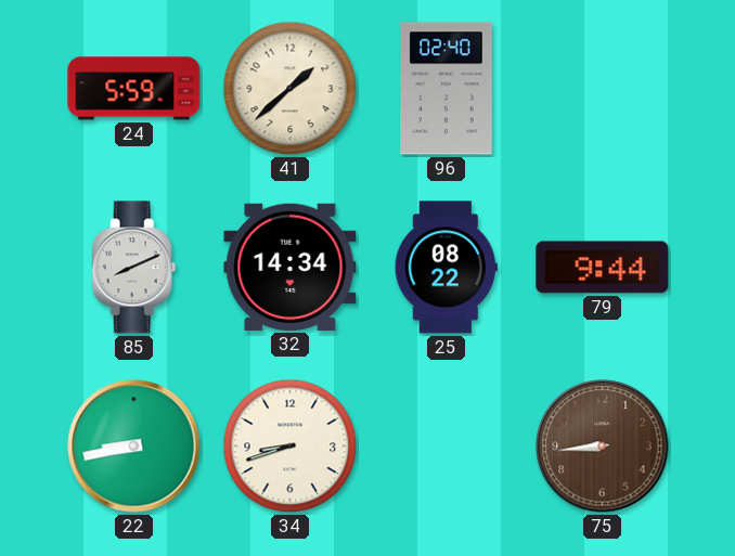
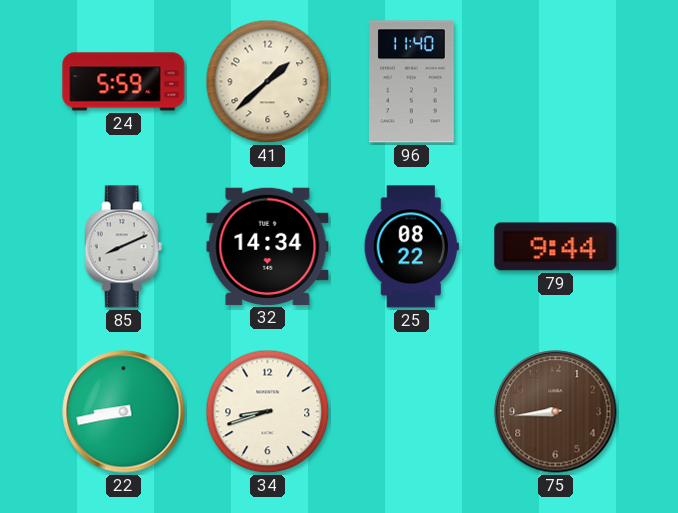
96: 02:40 -> 11:40
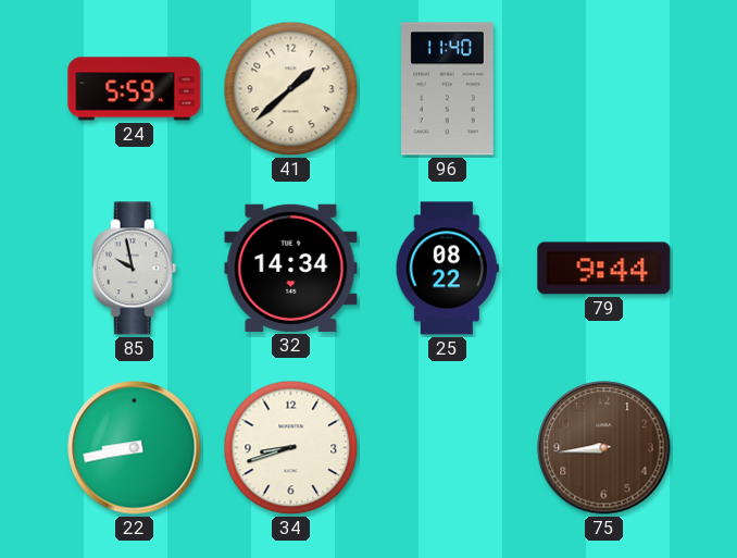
85: 8:11 -> 9:58
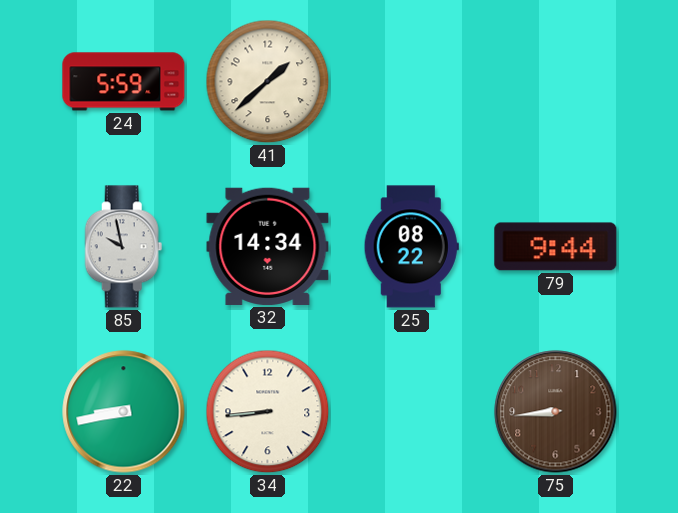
96: 11:40 -> none
34: 8:42 -> 8:44
